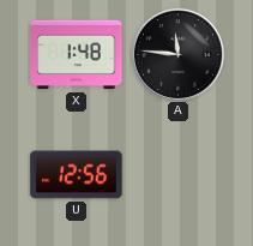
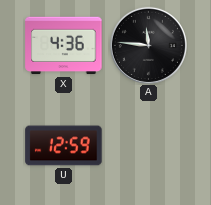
X: 1:48 -> 4:36
U: 12:56 -> 12:59
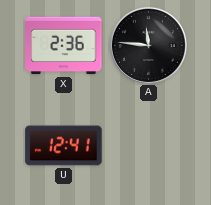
X: 4:36 -> 2:36
U: 12:59 -> 12:41
